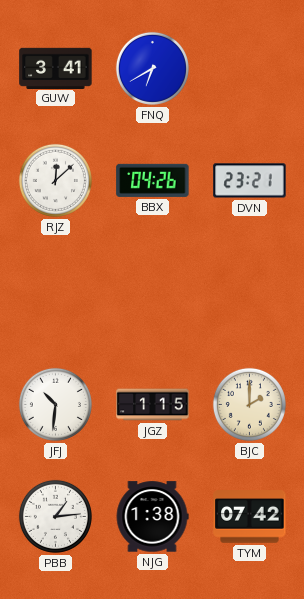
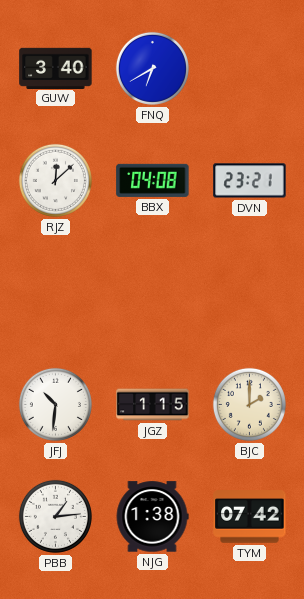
GUW: 3:41 -> 3:40
BBX: 04:26 -> 04:08
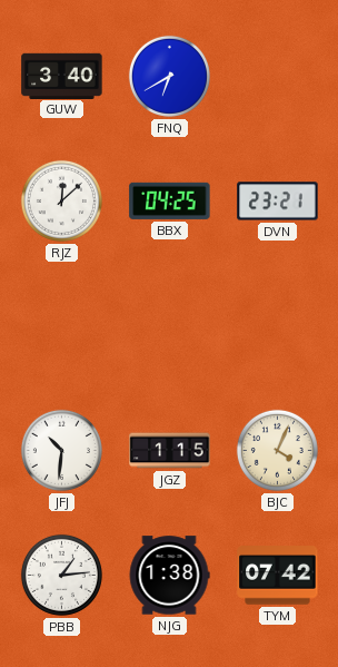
BBX: 04:08 -> 04:25
BJC: 2:00 -> 4:04
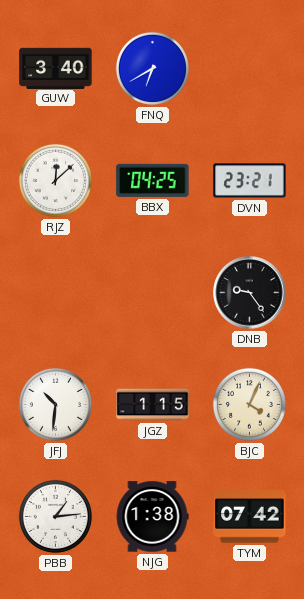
DNB: none -> 9:24
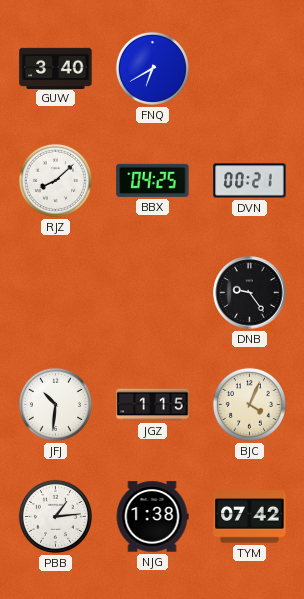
RJZ: 12:08 -> 8:08
DVN: 23:21 -> 00:21
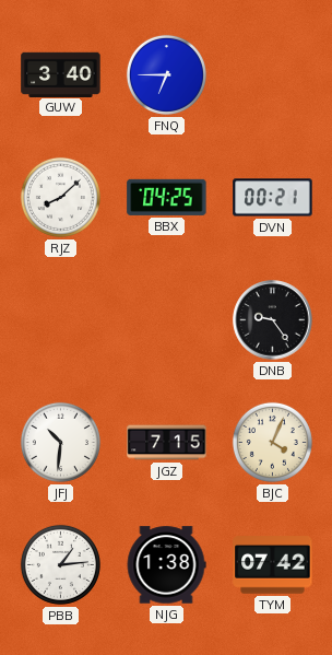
FNQ: 6:40 -> 6:45
JGZ: 1:15 -> 7:15
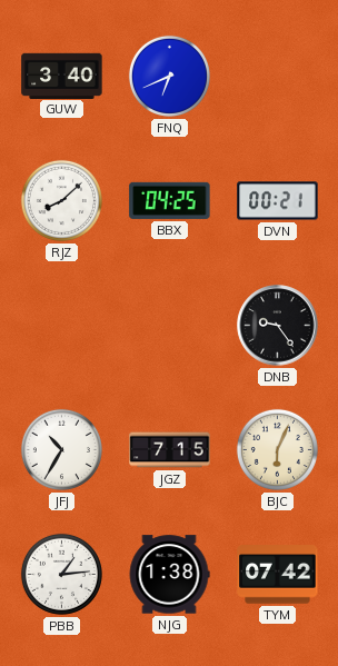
FNQ: 6:45 -> 6:41
JFJ: 10:31 -> 10:35
BJC: 4:04 -> 6:04
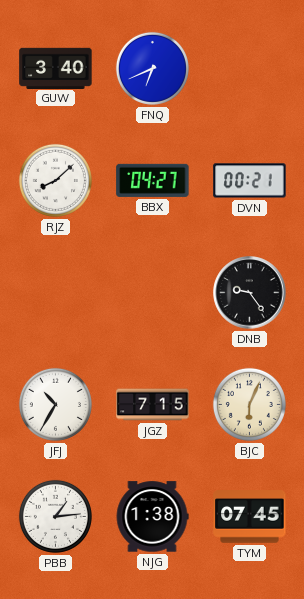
BBX: 04:25 -> 04:27
TYM: 07:42 -> 07:45
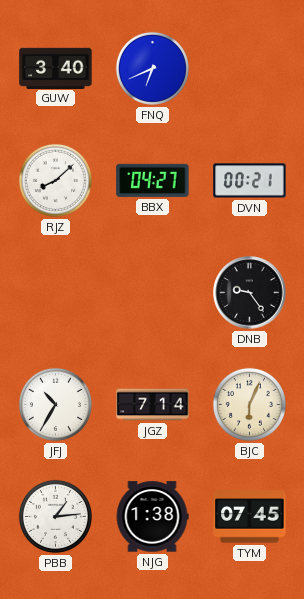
JGZ: 7:15 -> 7:14
